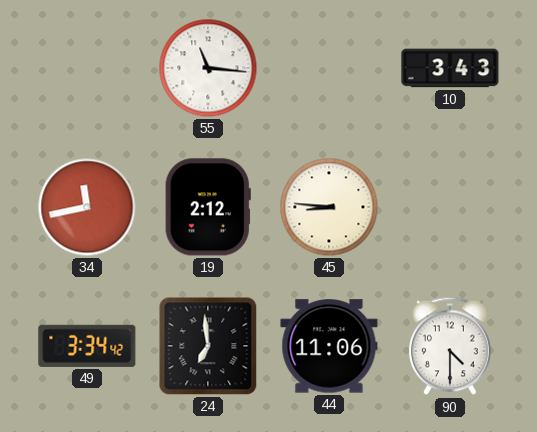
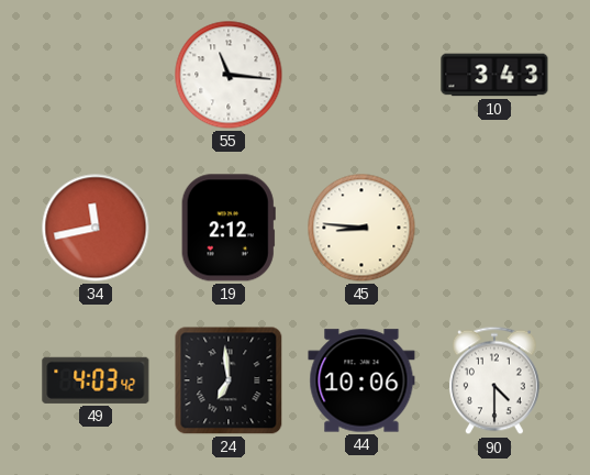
49: 3:34 -> 4:03
44: 11:06 -> 10:06
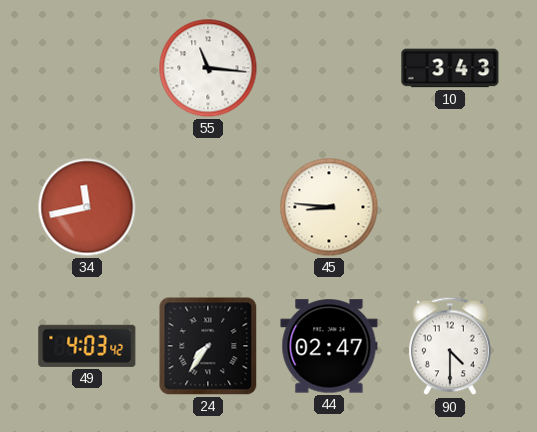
19: 2:12 -> none
24: 6:59 -> 7:36
44: 10:06 -> 02:47
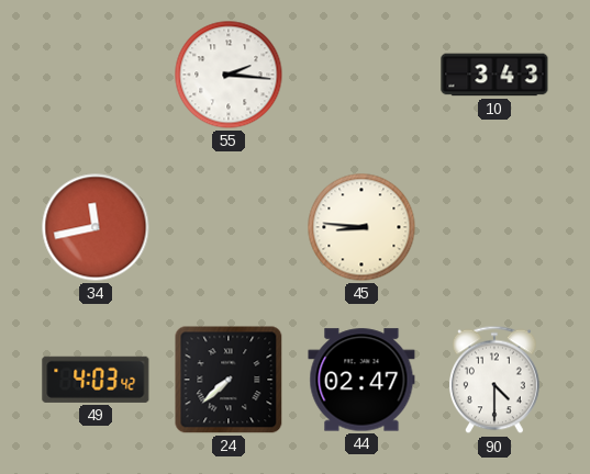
55: 11:16 -> 2:16
24: 7:36 -> 7:38
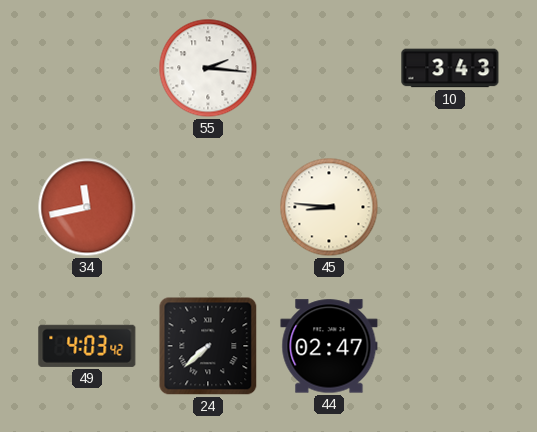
90: 4:30 -> none
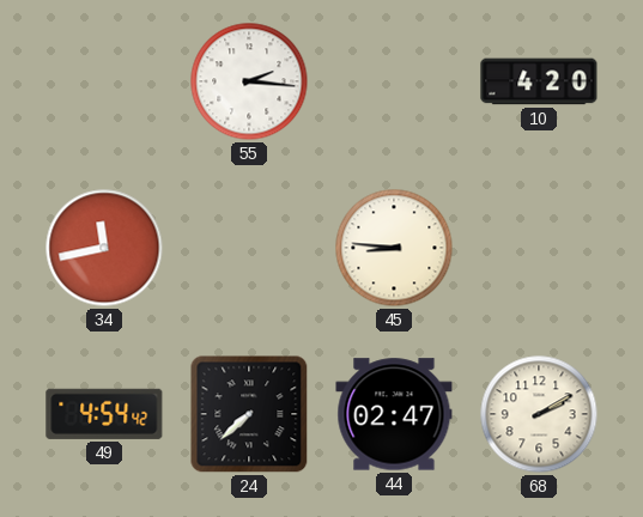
10: 3:43 -> 4:20
49: 4:03 -> 4:54
68: none -> 2:10
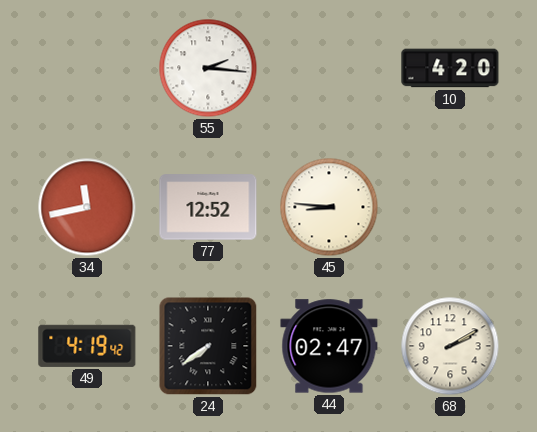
77: none -> 12:52
49: 4:54 -> 4:19
24: 7:38 -> 7:39
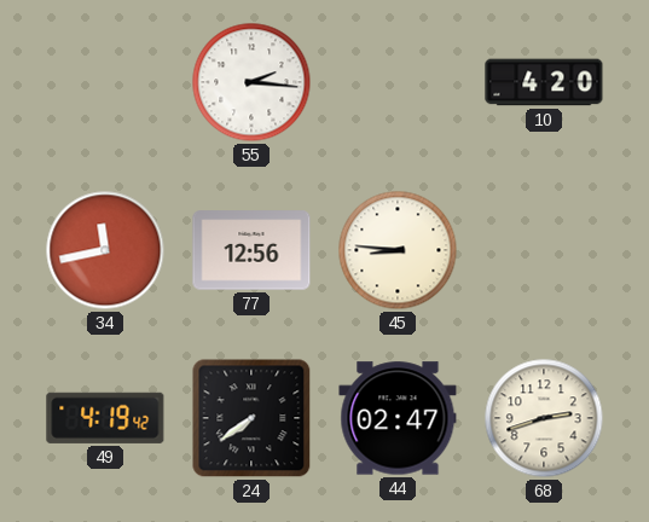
77: 12:52 -> 12:56
68: 2:10 -> 2:42
